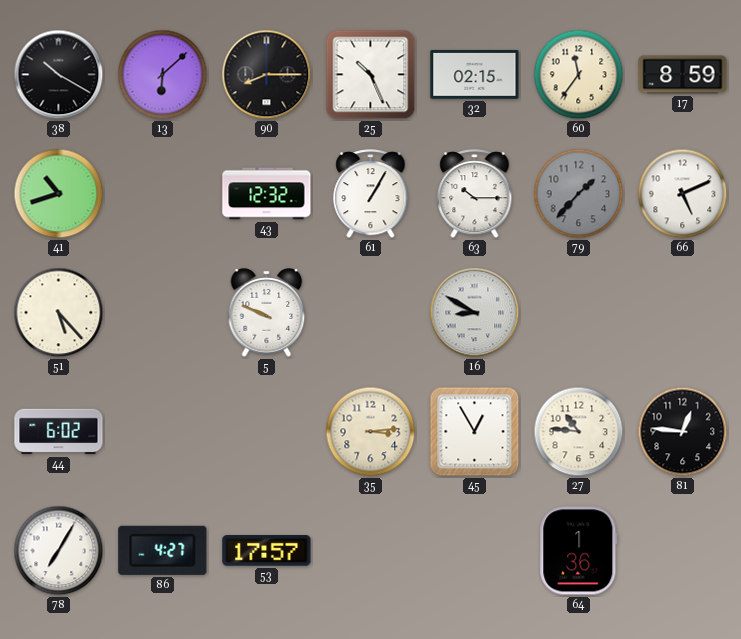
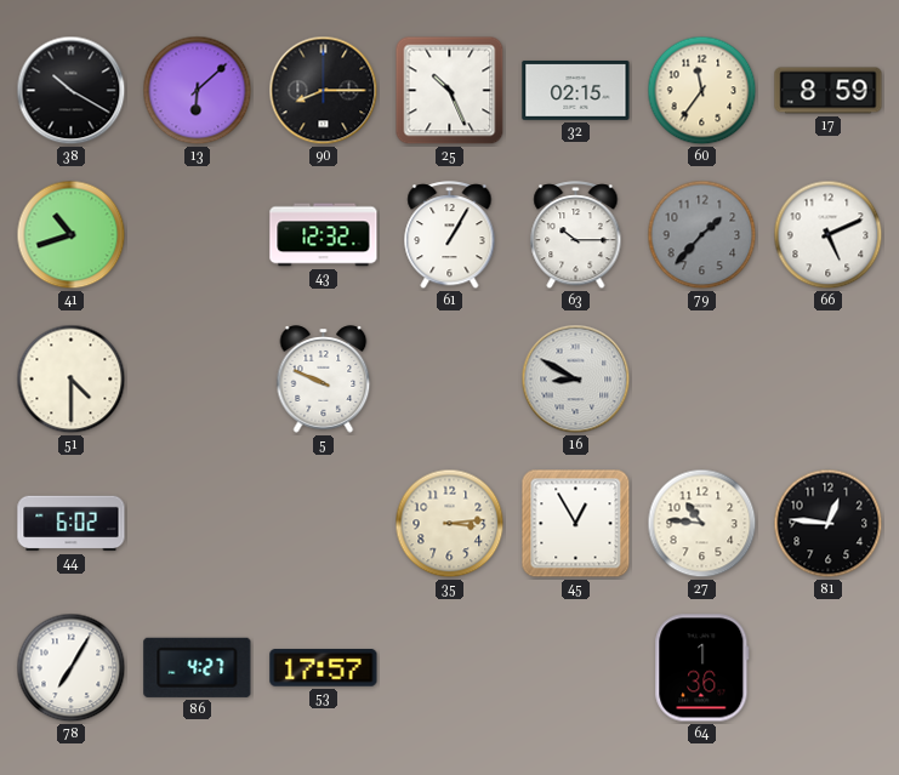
51: 5:23 -> 4:30
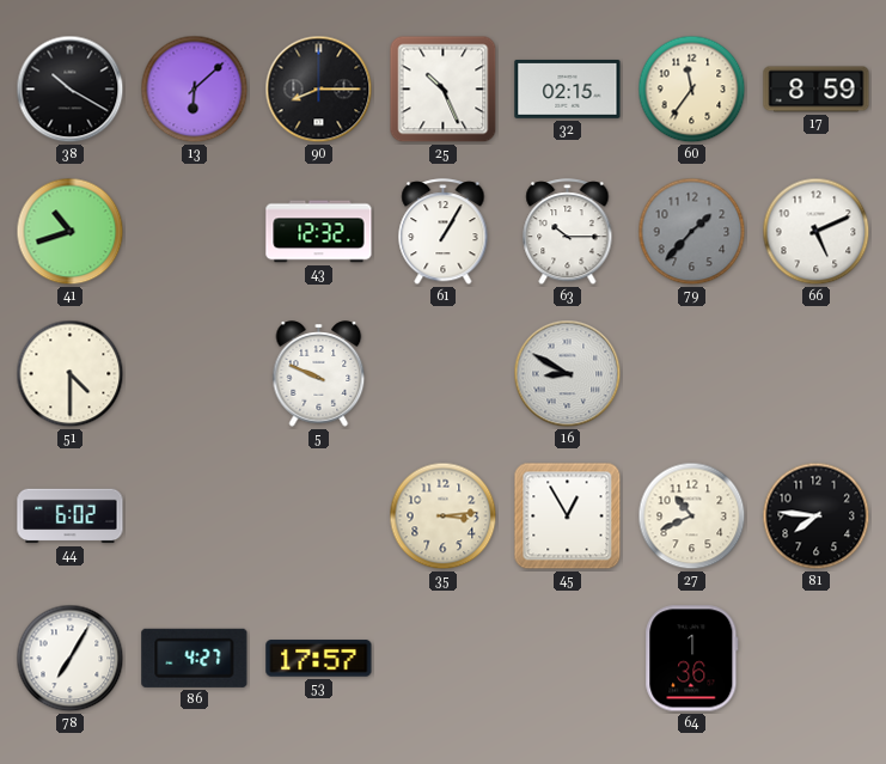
27: 10:46 -> 10:41
81: 12:46 -> 7:46
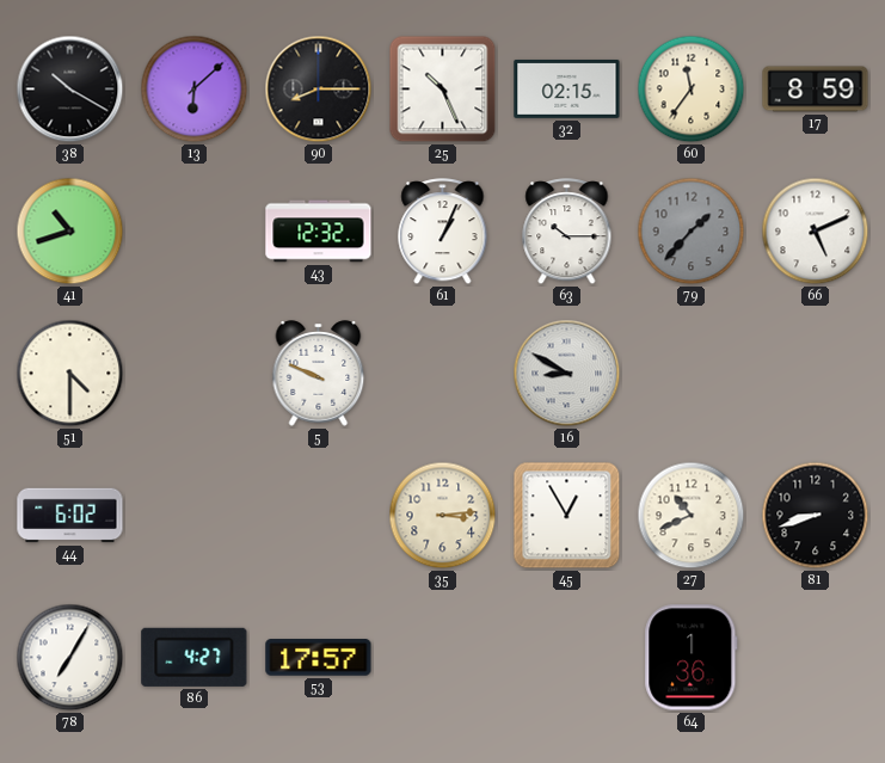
61: 1:05 -> 1:04
81: 7:46 -> 8:42
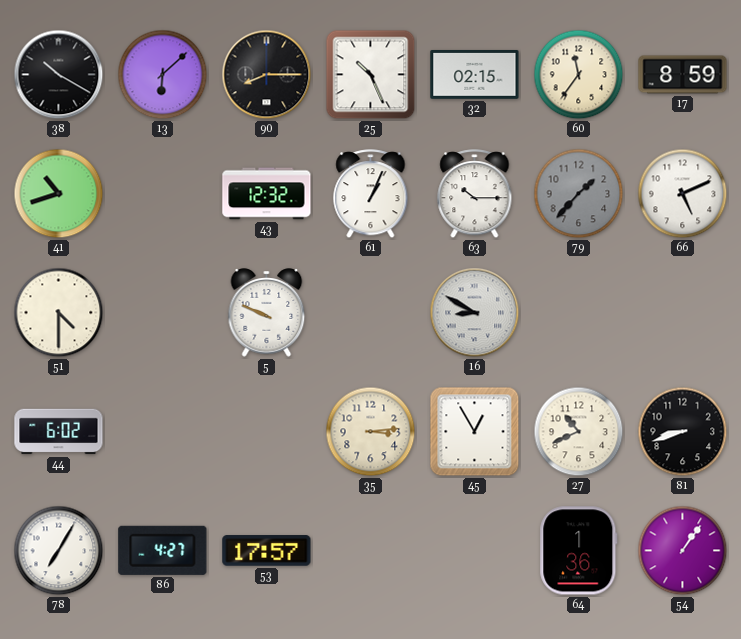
54: none -> 1:06
